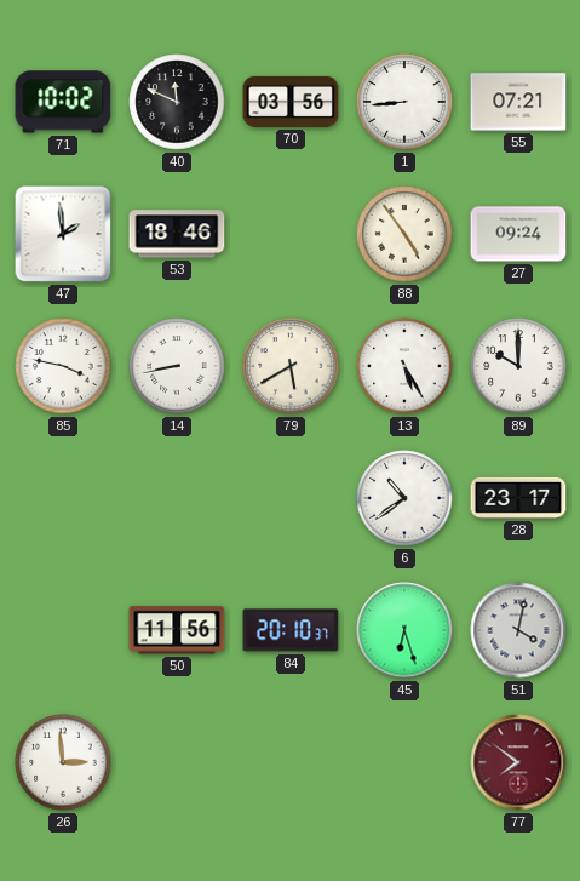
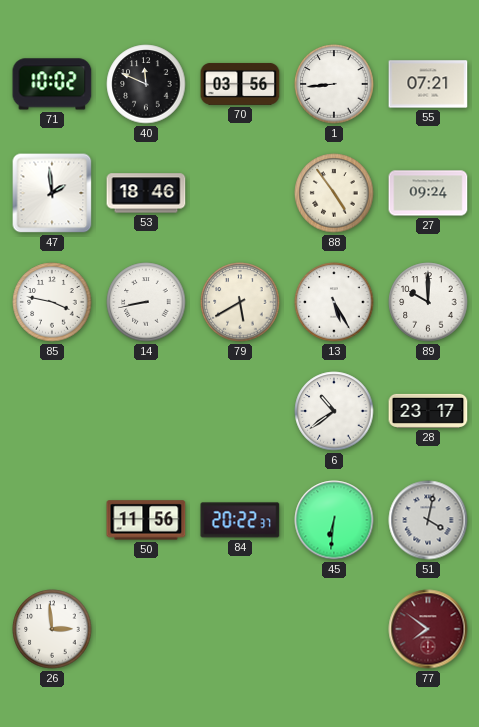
84: 20:10 -> 20:22
45: 6:27 -> 6:31
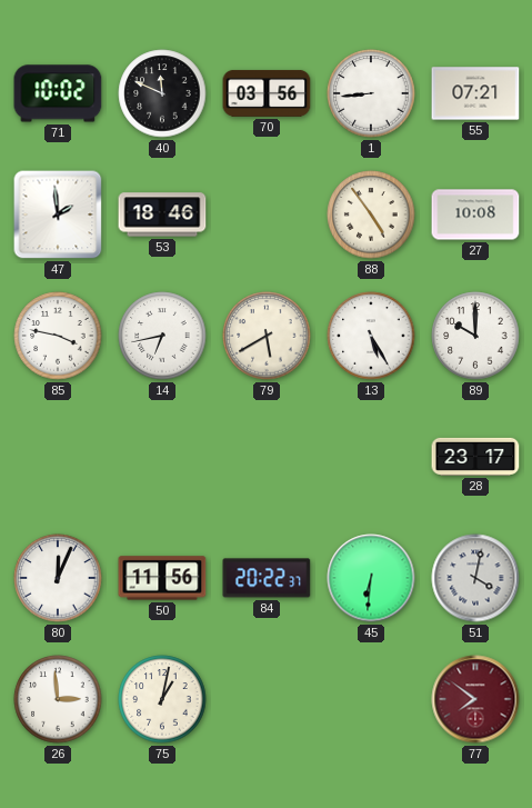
27: 09:24 -> 10:08
14: 8:43 -> 6:43
6: 10:39 -> none
80: none -> 12:04
75: none -> 1:02
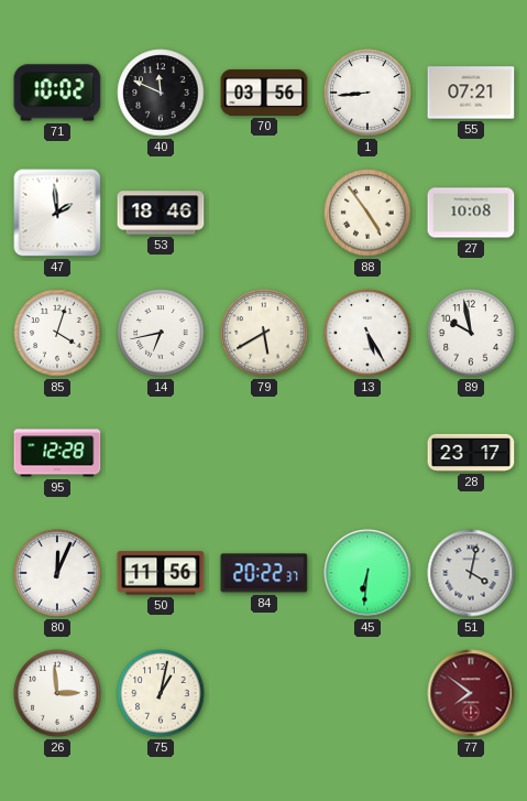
85: 3:47 -> 4:03
89: 10:00 -> 9:58
95: none -> 12:28
